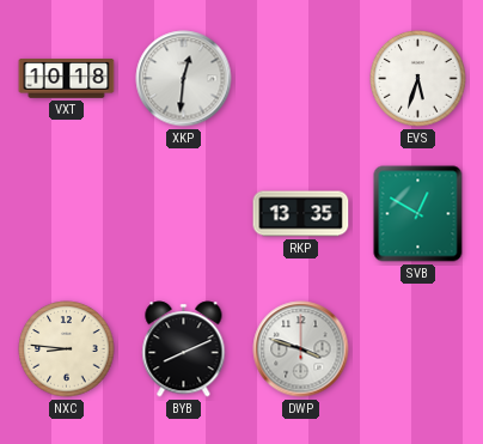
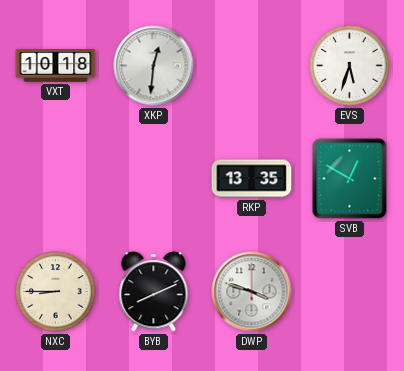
NXC: 8:46 -> 8:45
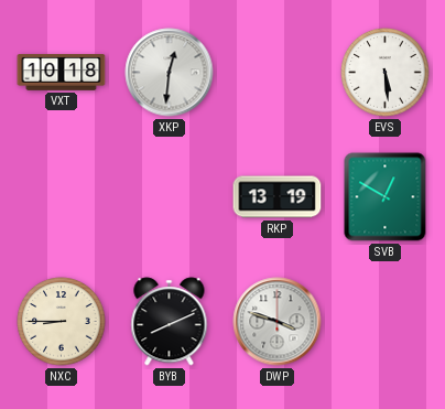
EVS: 5:33 -> 5:29
RKP: 13:35 -> 13:19
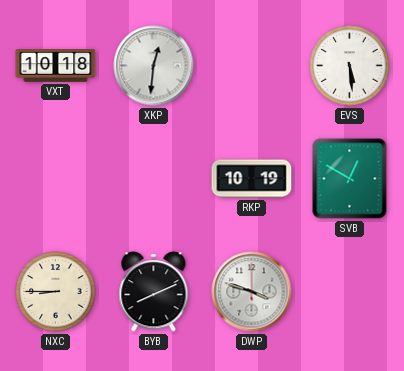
RKP: 13:19 -> 10:19
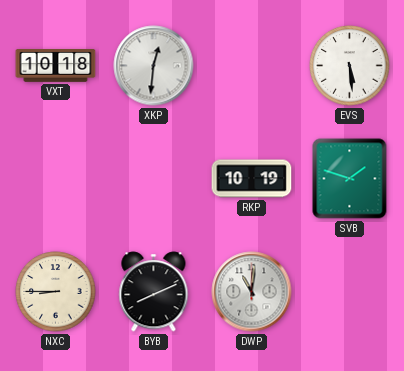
SVB: 12:50 -> 1:48
DWP: 3:48 -> 11:01
